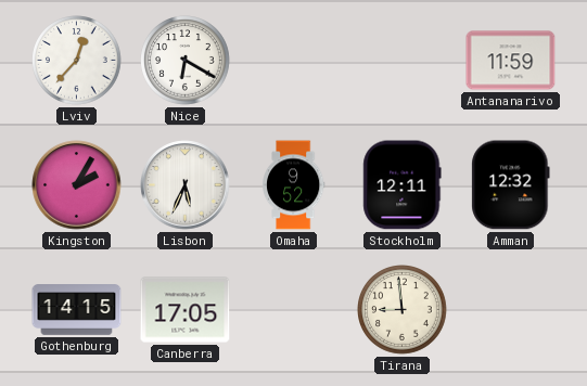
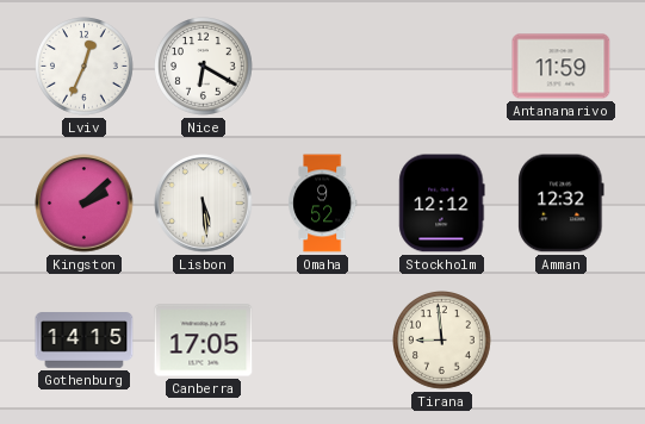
Lviv: 12:37 -> 12:34
Kingston: 2:05 -> 2:08
Lisbon: 5:34 -> 5:29
Stockholm: 12:11 -> 12:12
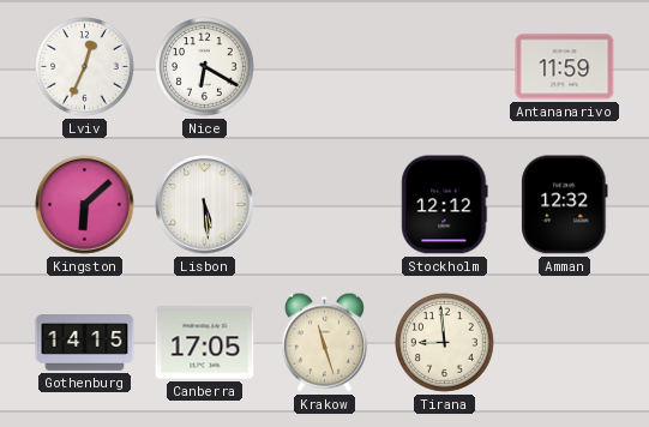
Kingston: 2:08 -> 6:08
Omaha: 9:52 -> none
Krakow: none -> 11:27
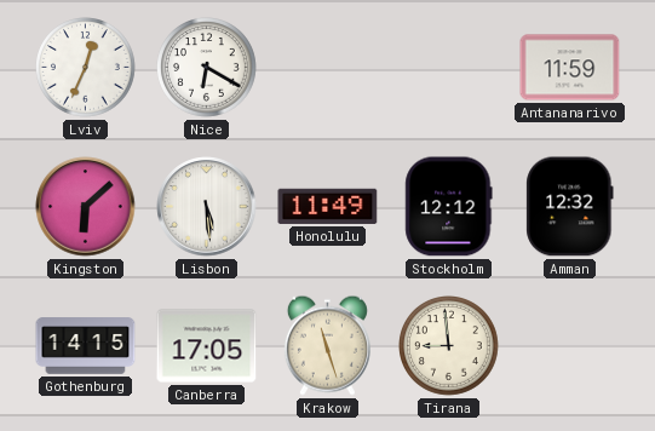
Honolulu: none -> 11:49
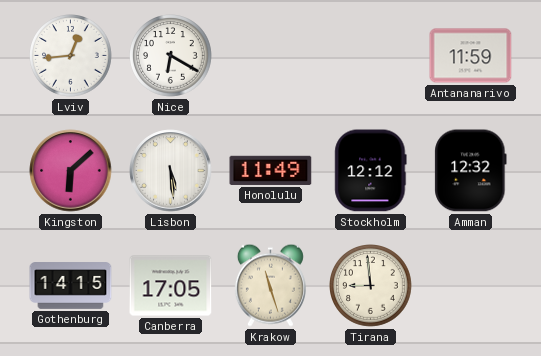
Lviv: 12:34 -> 12:44
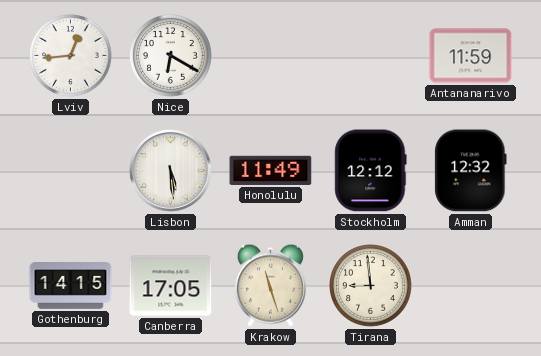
Kingston: 6:08 -> none
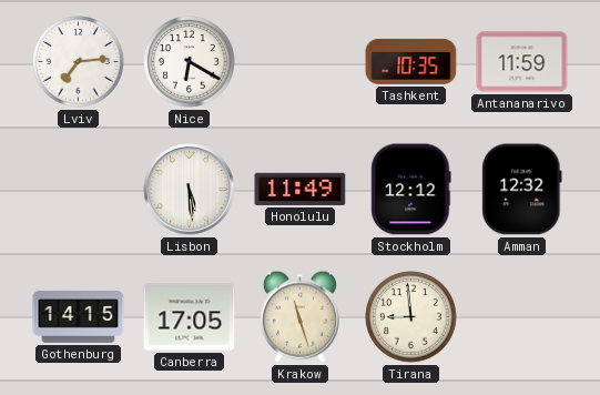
Lviv: 12:44 -> 7:14
Tashkent: none -> 10:35
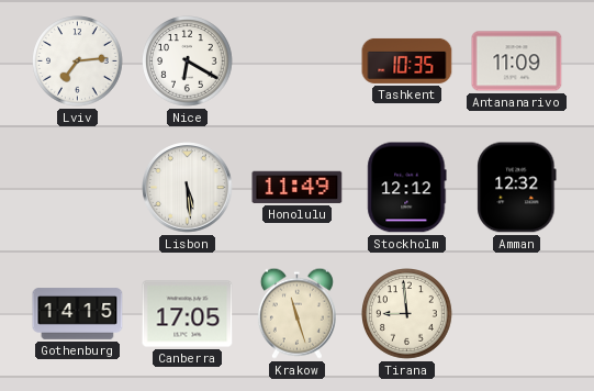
Antananarivo: 11:59 -> 11:09
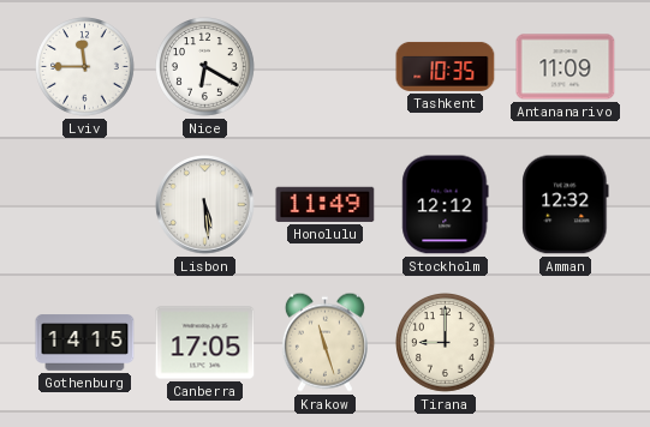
Lviv: 7:14 -> 11:45
Tirana: 8:59 -> 9:00
